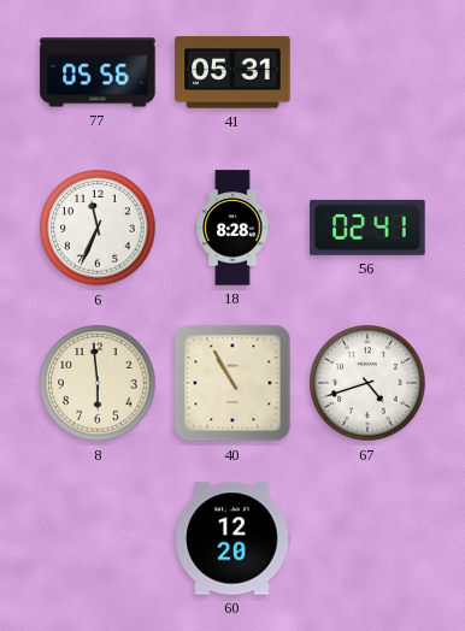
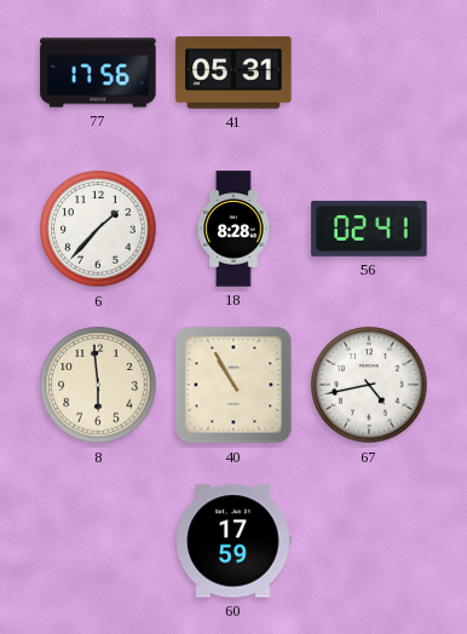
77: 05:56 -> 17:56
6: 11:34 -> 1:37
67: 4:42 -> 4:43
60: 12:20 -> 17:59
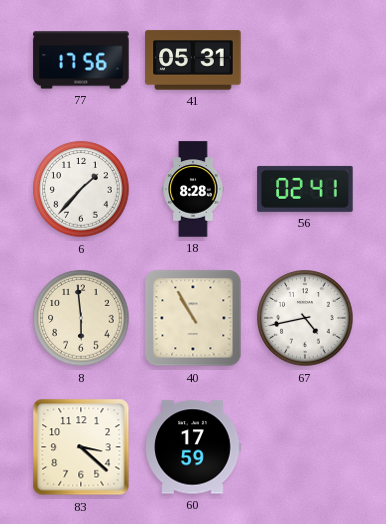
83: none -> 3:22
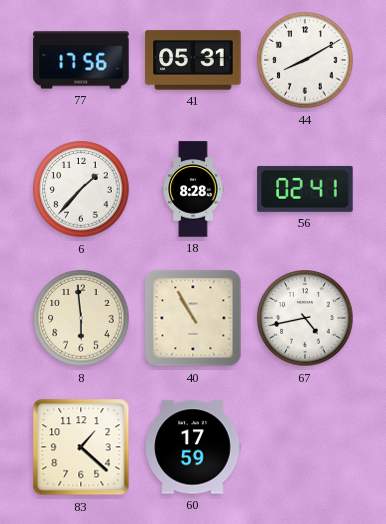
44: none -> 8:10
83: 3:22 -> 1:22
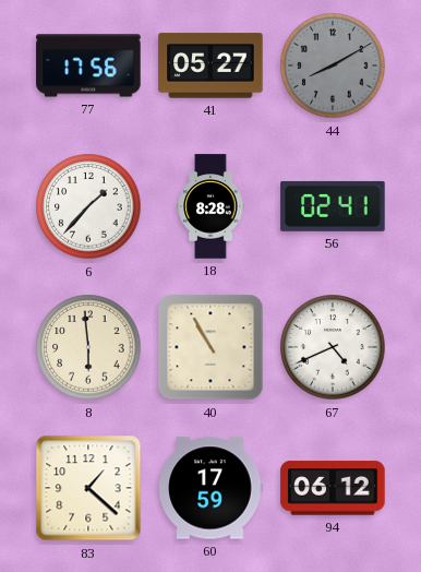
41: 05:31 -> 05:27
44 dial: white -> grey
67: 4:43 -> 4:41
94: none -> 06:12
